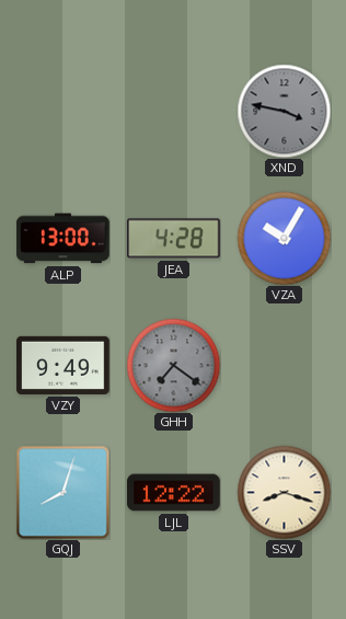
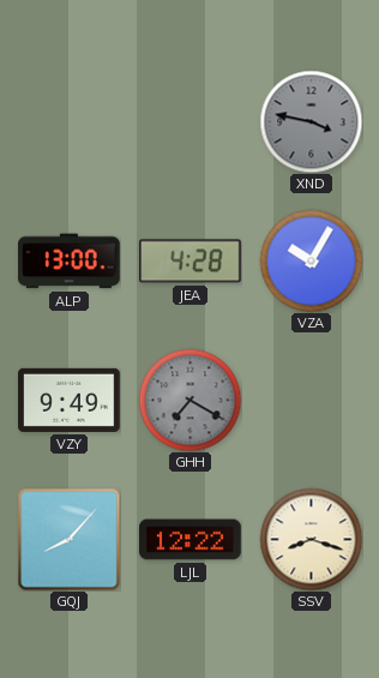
GHH: 7:21 -> 7:20
GQJ: 8:03 -> 8:07
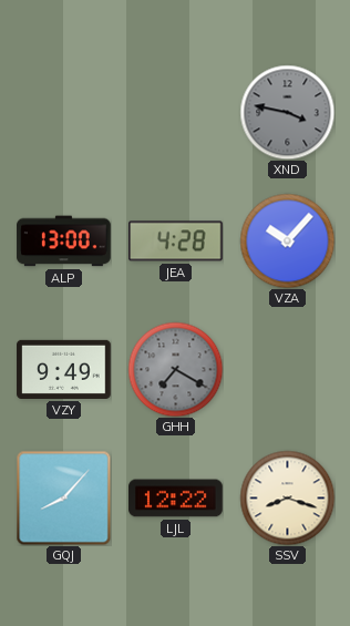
VZA: 10:05 -> 10:07
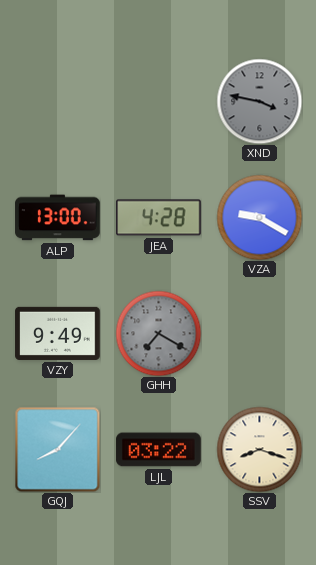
VZA: 10:07 -> 9:20
LJL: 12:22 -> 03:22
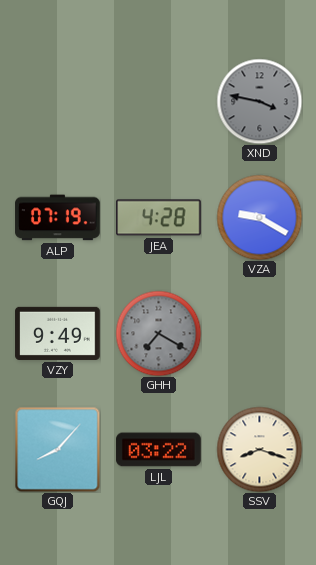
ALP: 13:00 -> 07:19
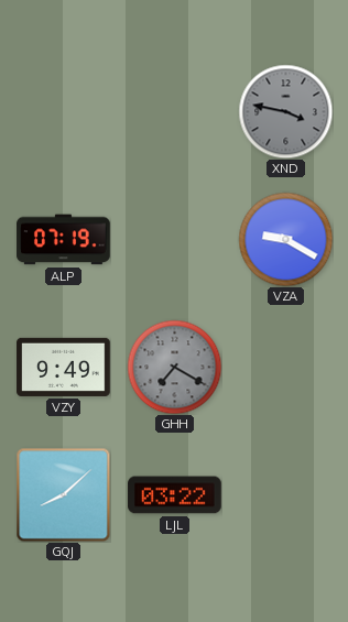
JEA: 4:28 -> none
GQJ: 8:07 -> 8:08
SSV: 8:18 -> none
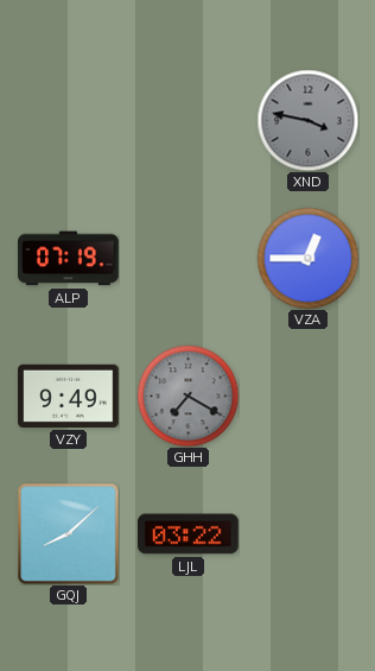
VZA: 9:20 -> 12:45
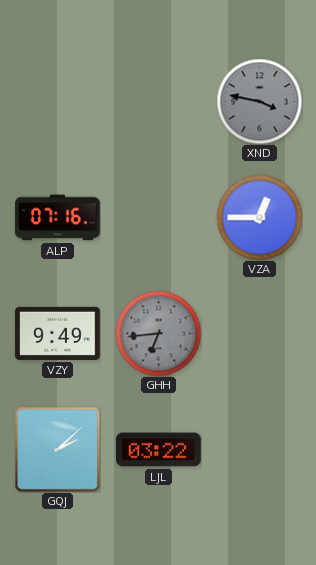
ALP: 07:19 -> 07:16
GHH: 7:20 -> 6:44
GQJ: 8:08 -> 2:08
